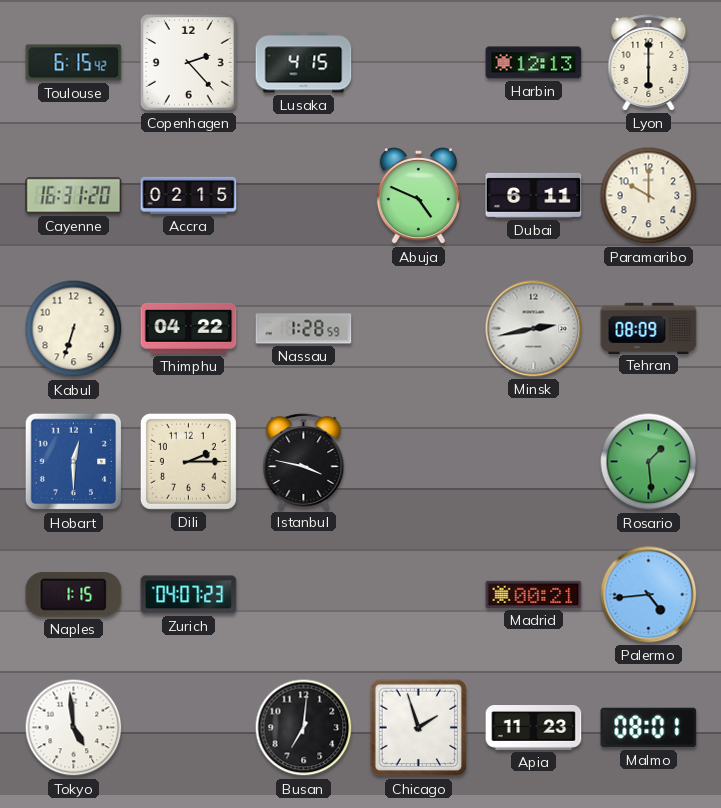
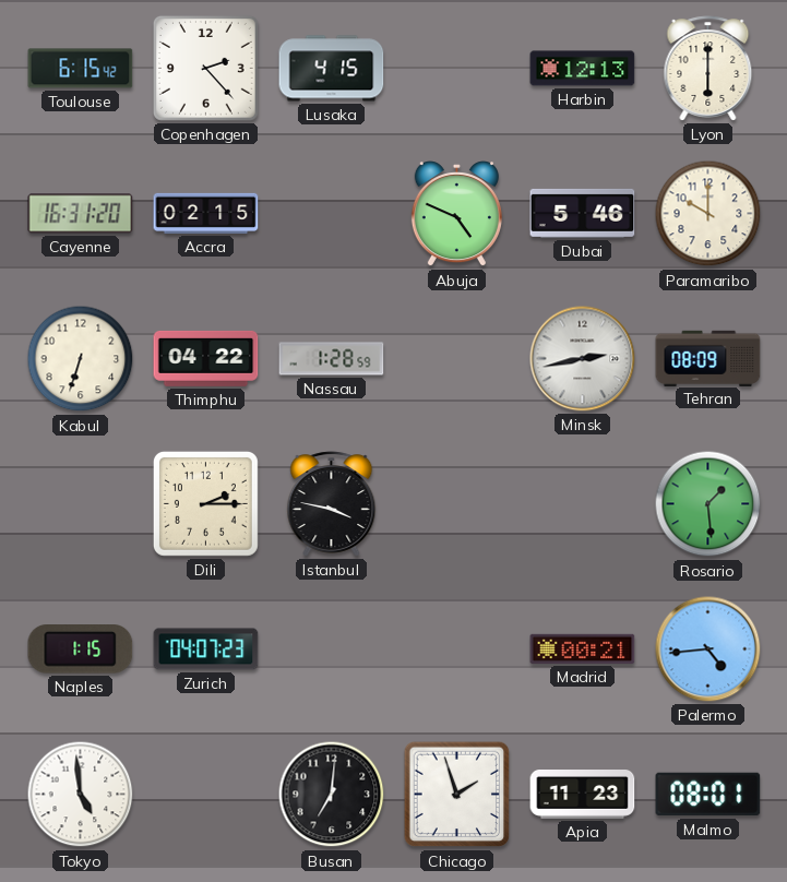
Dubai: 6:11 -> 5:46
Hobart: 12:30 -> none
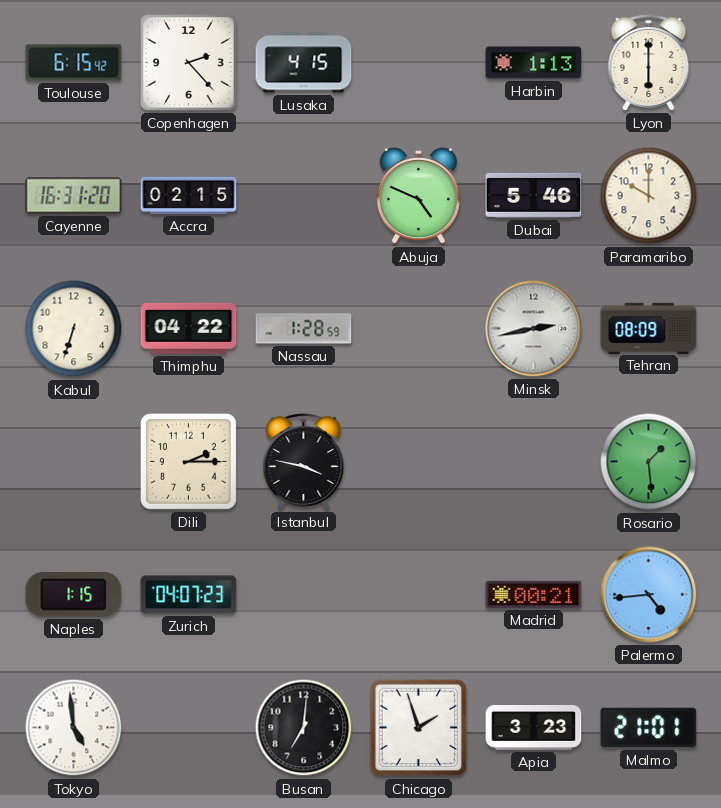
Harbin: 12:13 -> 1:13
Apia: 11:23 -> 3:23
Malmo: 08:01 -> 21:01
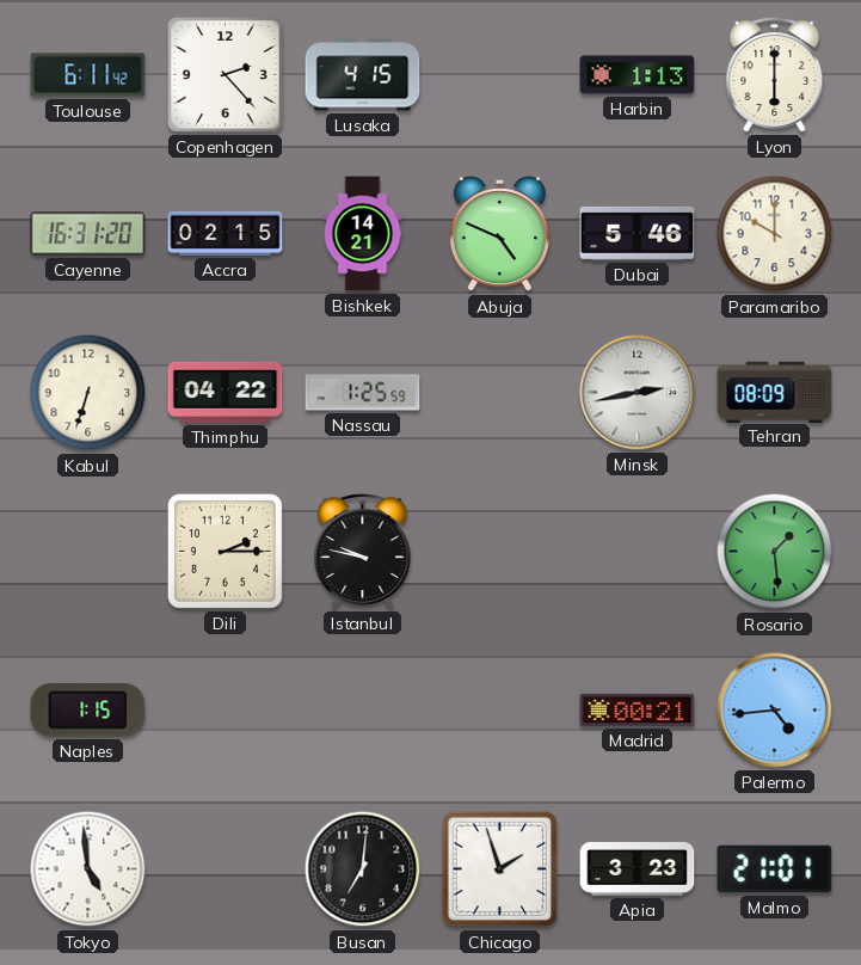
Toulouse: 6:15 -> 6:11
Bishkek: none -> 14:21
Nassau: 1:28 -> 1:25
Istanbul: 3:47 -> 9:47
Zurich: 04:07 -> none
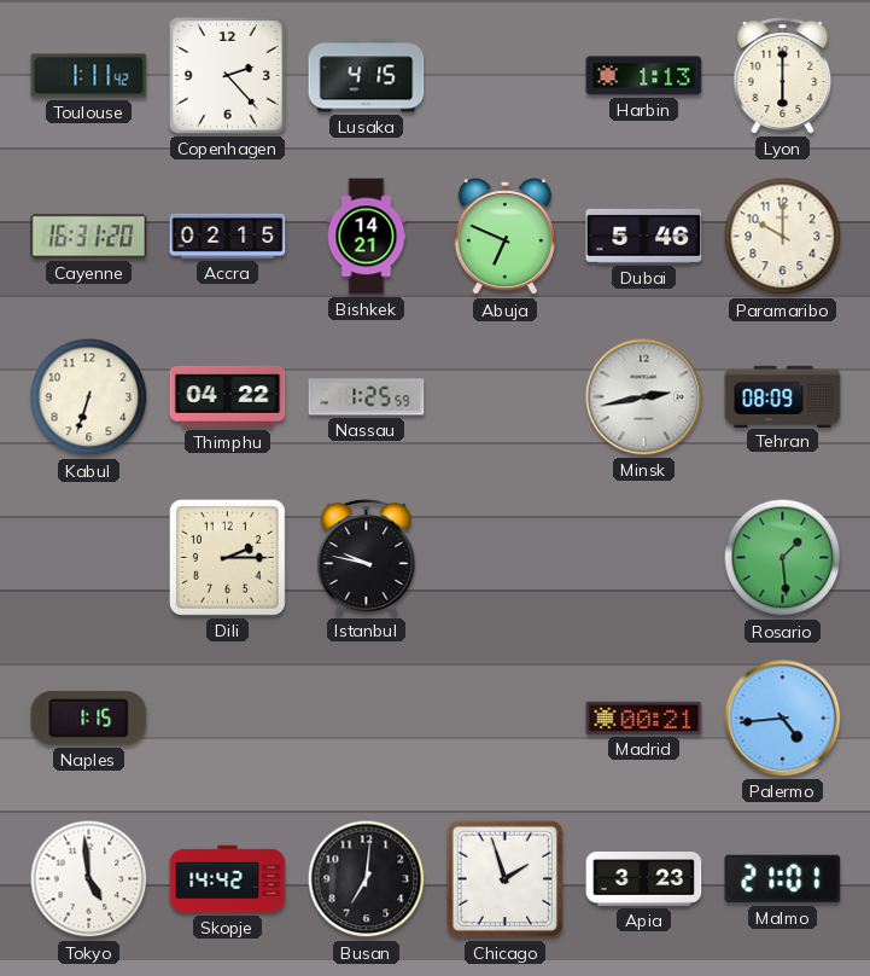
Toulouse: 6:11 -> 1:11
Abuja: 4:49 -> 6:49
Skopje: none -> 14:42
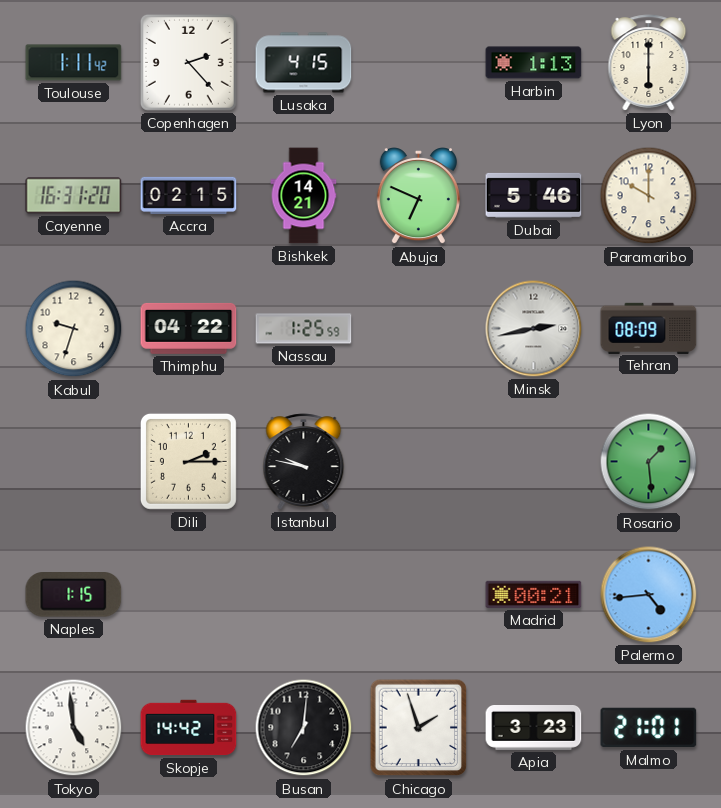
Kabul: 6:33 -> 9:33
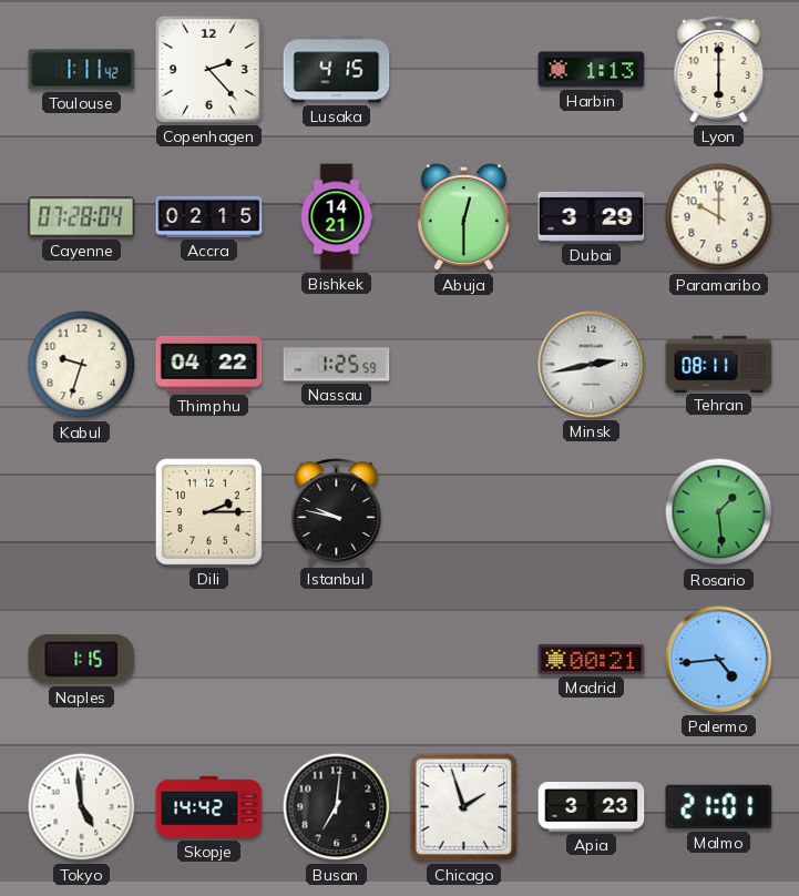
Cayenne: 16:31 -> 07:28
Abuja: 6:49 -> 12:30
Dubai: 5:46 -> 3:29
Tehran: 08:09 -> 08:11
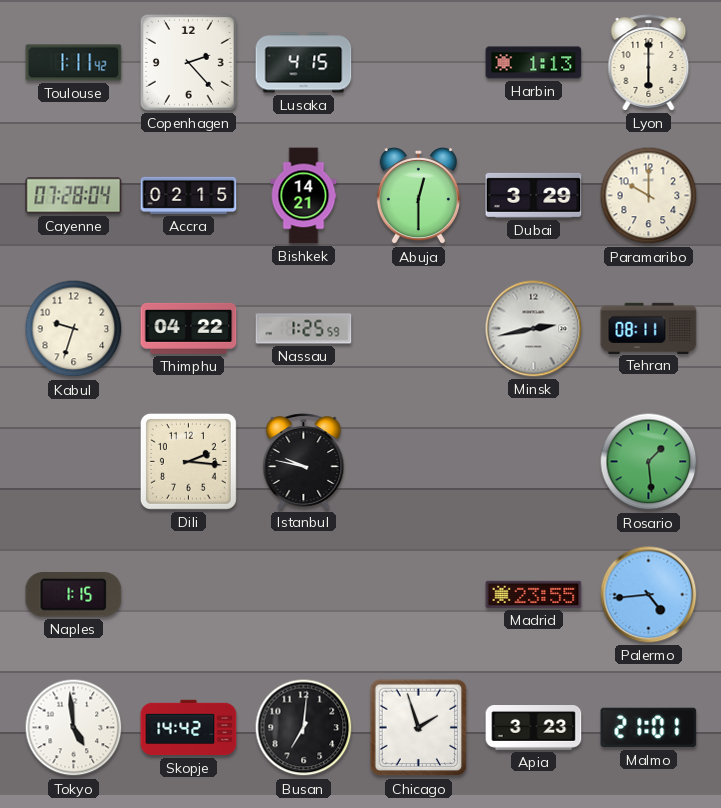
Dili: 2:15 -> 2:16
Madrid: 00:21 -> 23:55
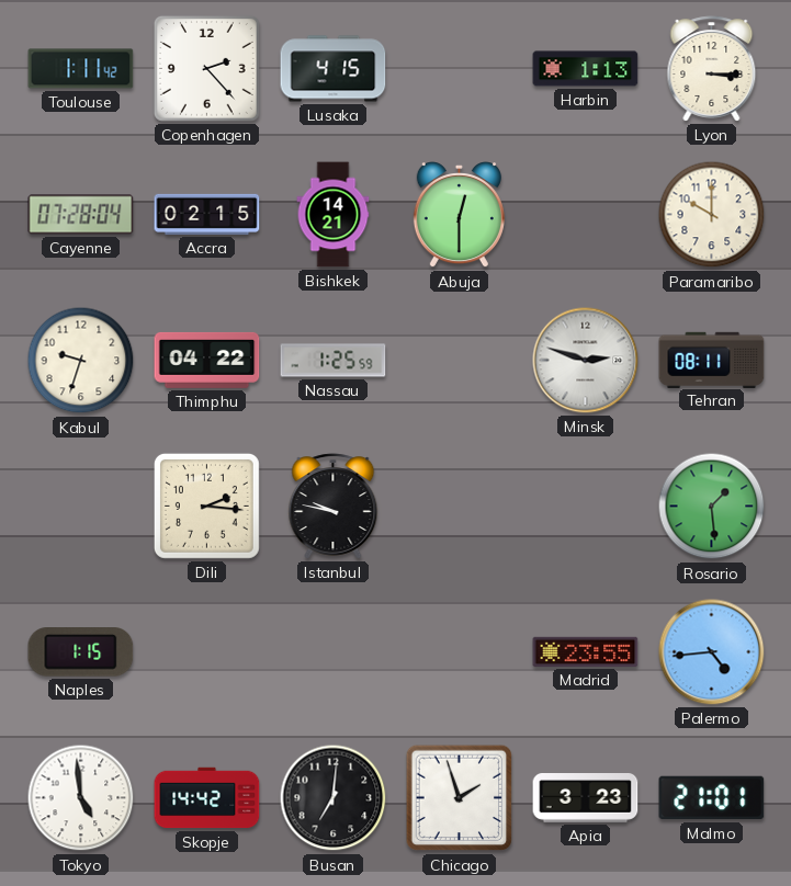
Lyon: 6:00 -> 3:15
Dubai: 3:29 -> none
Minsk: 2:43 -> 2:48
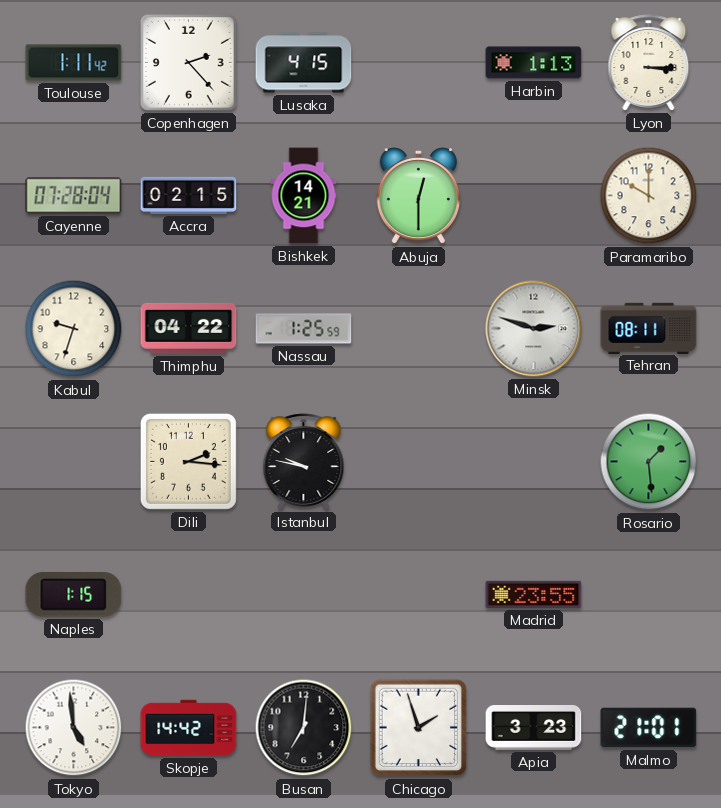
Palermo: 4:44 -> none
